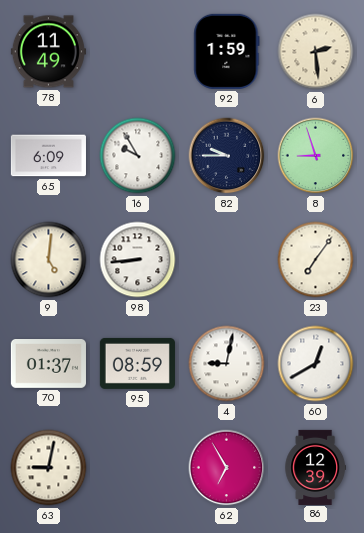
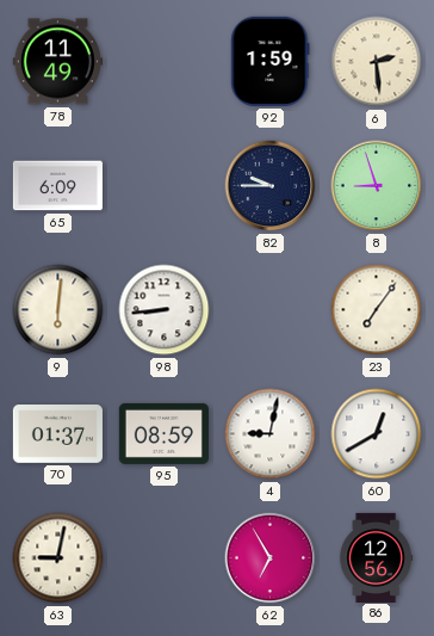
16: 9:55 -> none
9: 5:01 -> 6:01
86: 12:39 -> 12:56
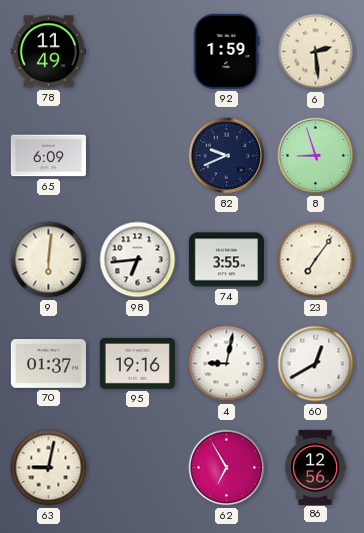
82: 9:45 -> 9:41
98: 8:44 -> 6:44
74: none -> 3:55
95: 08:59 -> 19:16
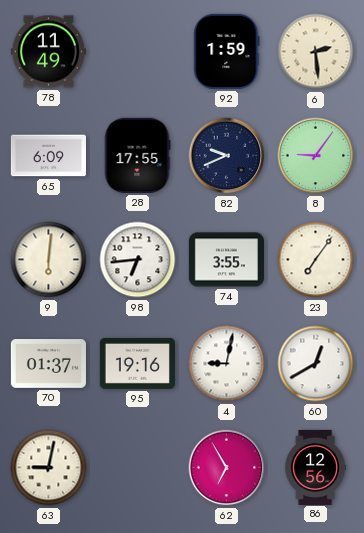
28: none -> 17:55
8: 8:57 -> 9:06
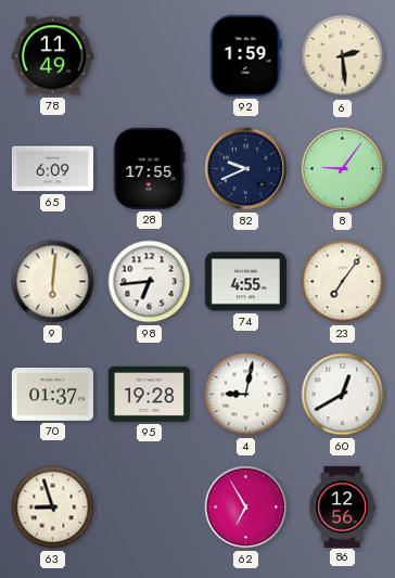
74: 3:55 -> 4:55
95: 19:16 -> 19:28
63: 9:02 -> 8:57
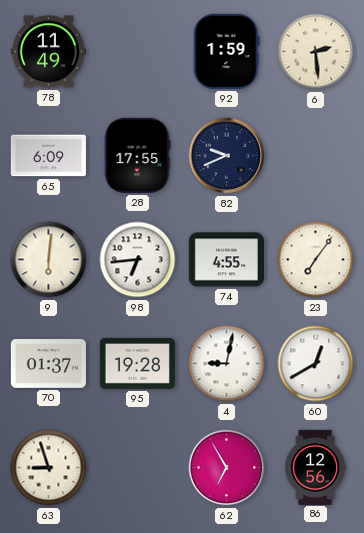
8: 9:06 -> none
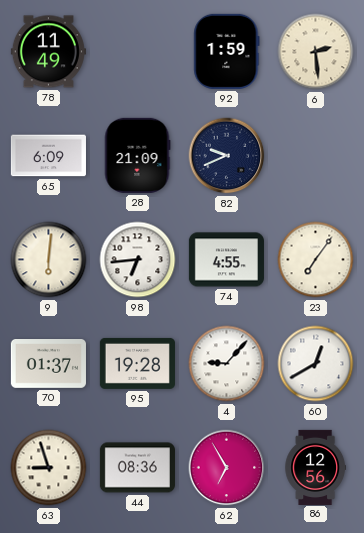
28: 17:55 -> 21:09
4: 9:02 -> 9:07
44: none -> 08:36
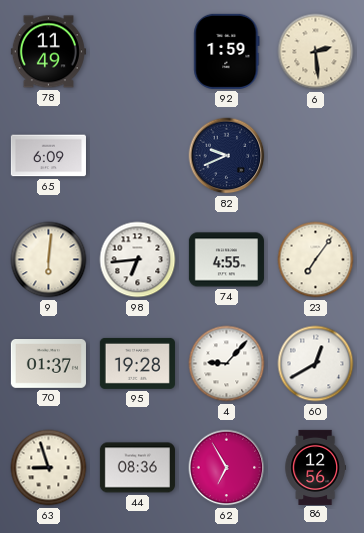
28: 21:09 -> none
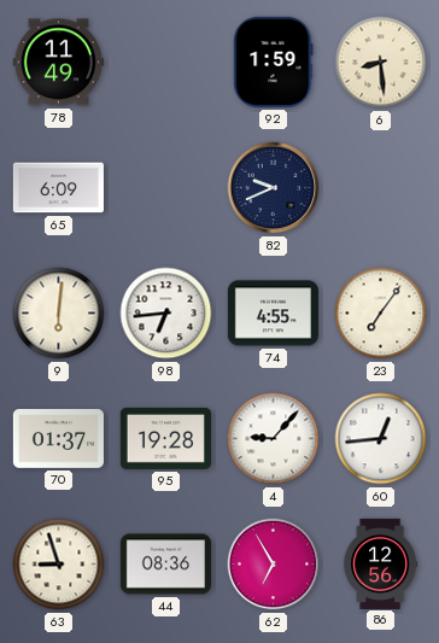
6: 2:29 -> 8:29
60: 12:40 -> 12:44
